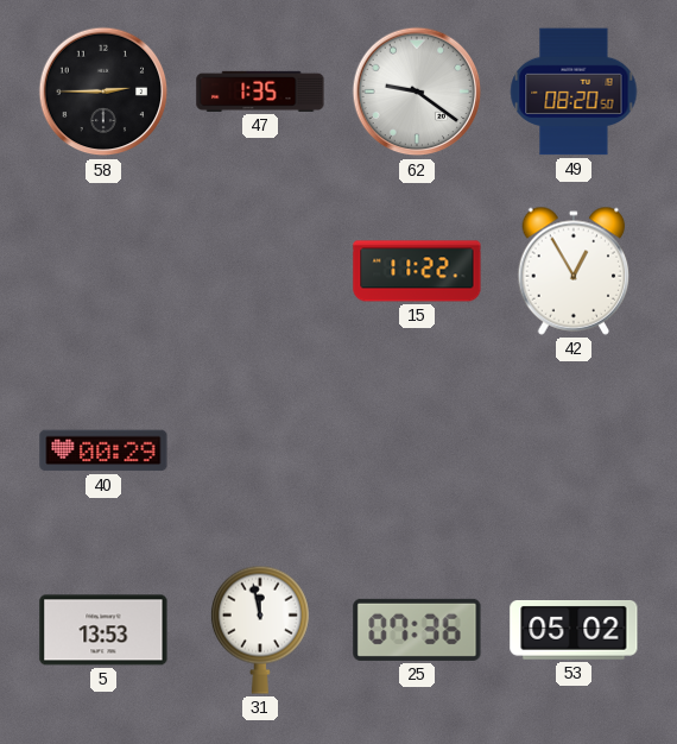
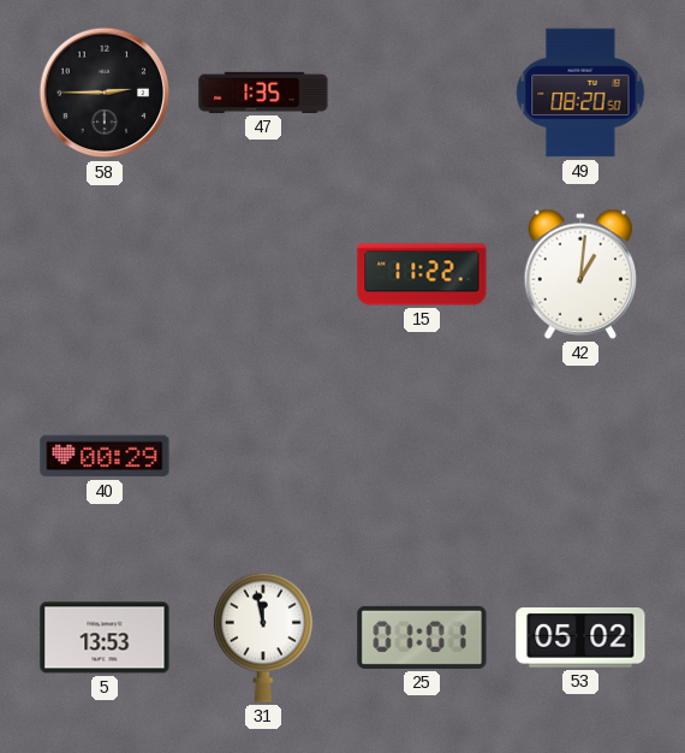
62: 9:21 -> none
42: 12:55 -> 1:01
25: 07:36 -> 01:01
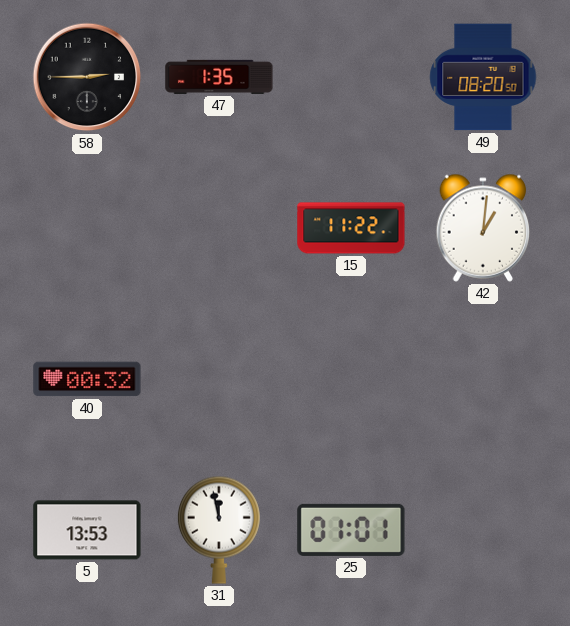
40: 00:29 -> 00:32
53: 05:02 -> none
